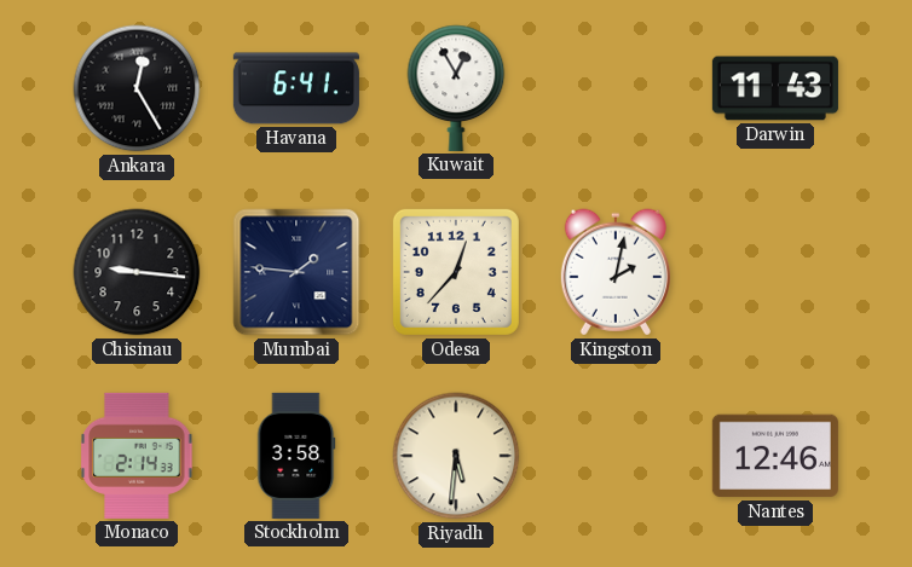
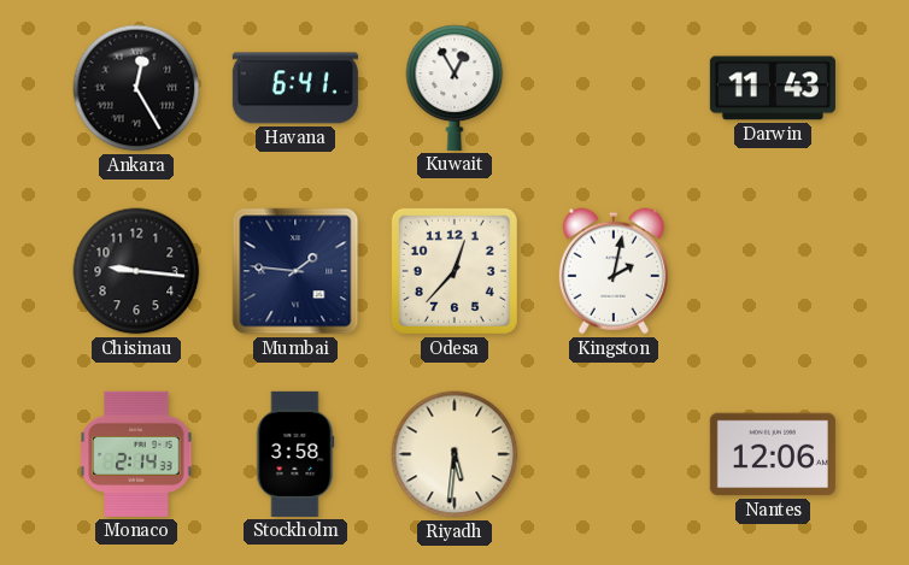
Nantes: 12:46 -> 12:06
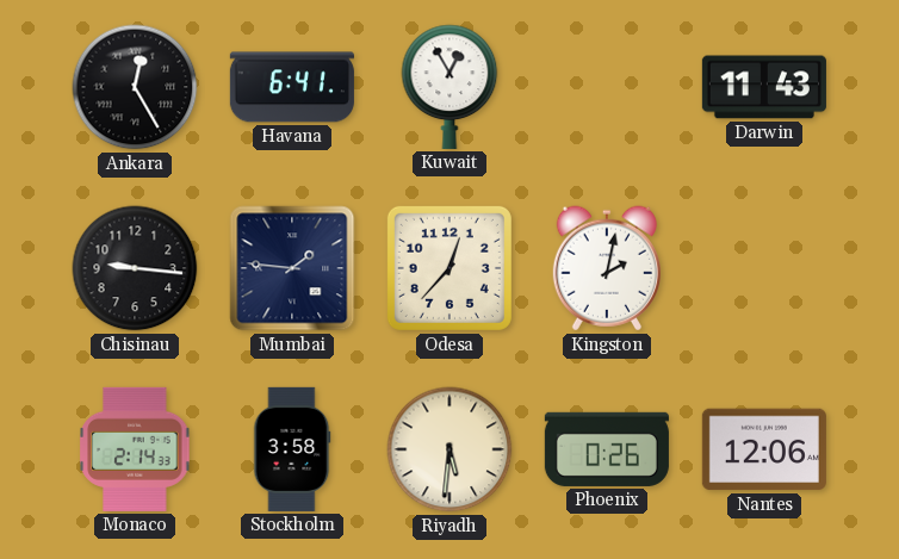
Phoenix: none -> 0:26
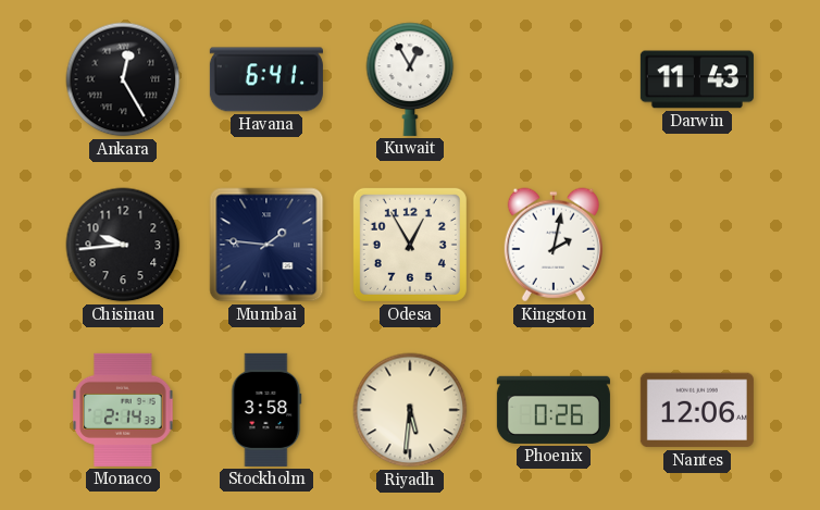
Chisinau: 9:16 -> 9:44
Odesa: 12:37 -> 12:55
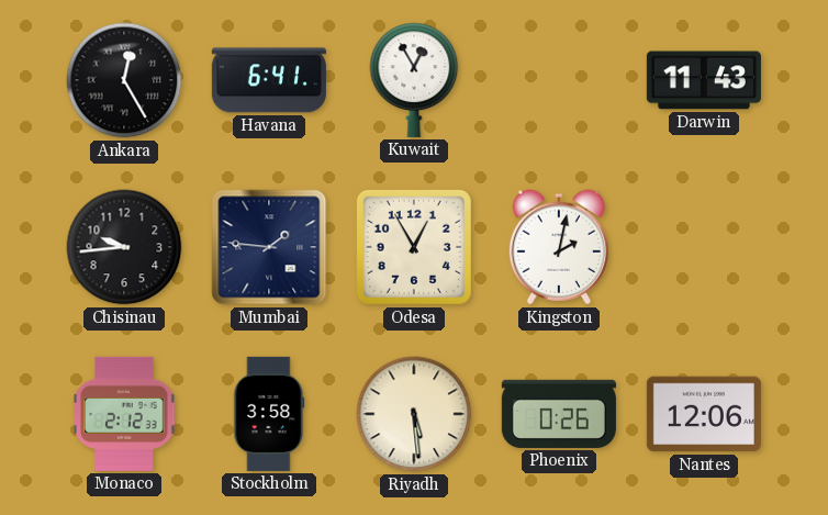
Monaco: 2:14 -> 2:12
Riyadh: 5:31 -> 5:29
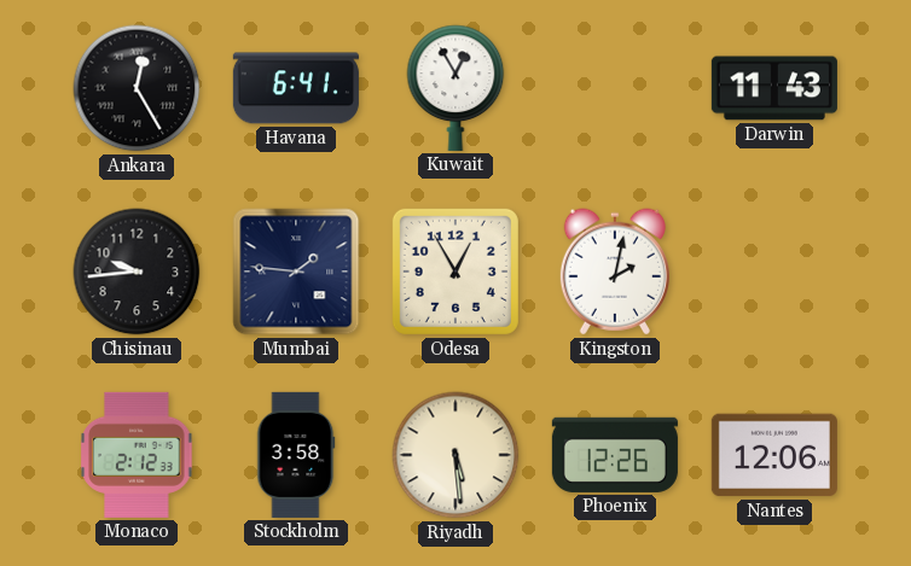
Phoenix: 0:26 -> 12:26
